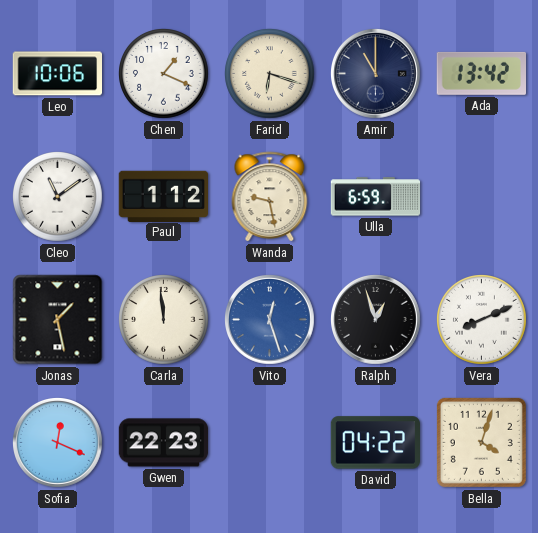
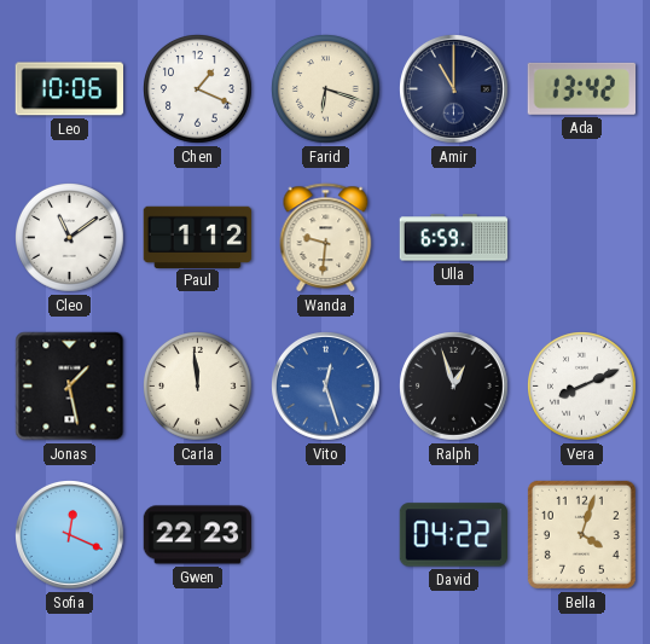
Wanda: 9:28 -> 9:31
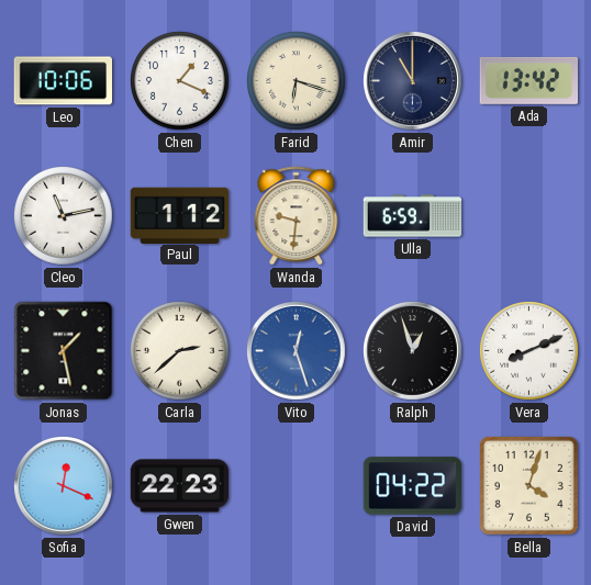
Cleo: 11:09 -> 11:13
Carla: 11:59 -> 2:38
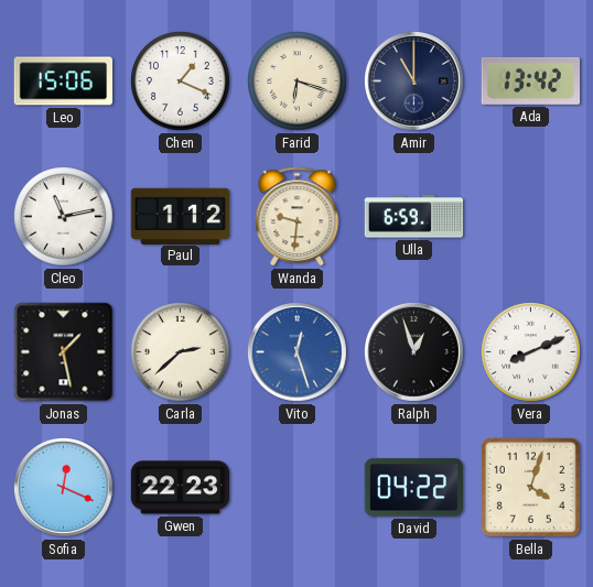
Leo: 10:06 -> 15:06
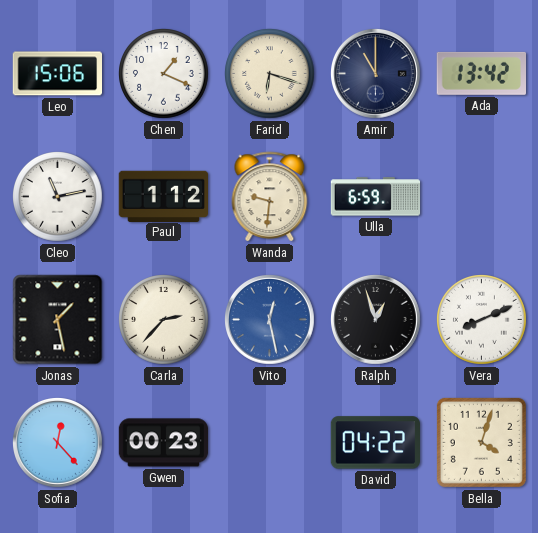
Carla: 2:38 -> 2:37
Vito: 12:27 -> 12:28
Sofia: 12:19 -> 12:23
Gwen: 22:23 -> 00:23
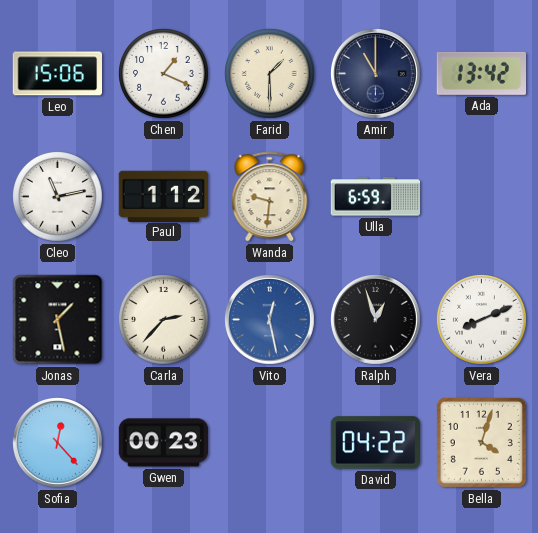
Farid: 6:18 -> 1:30
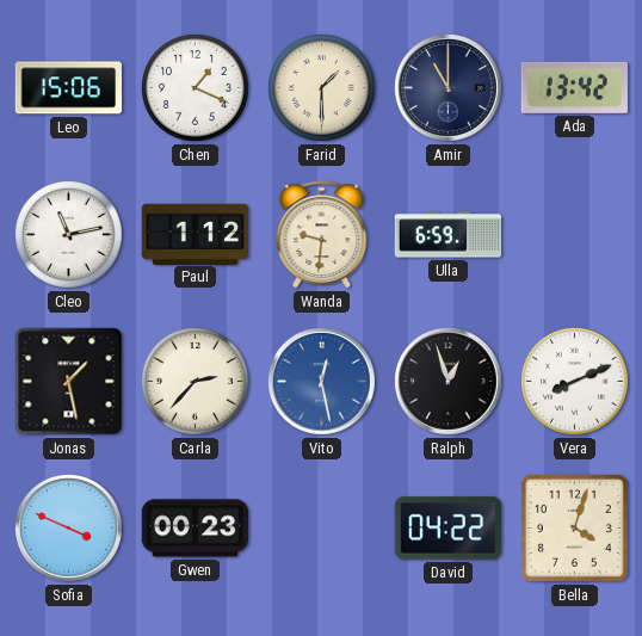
Sofia: 12:23 -> 3:49
